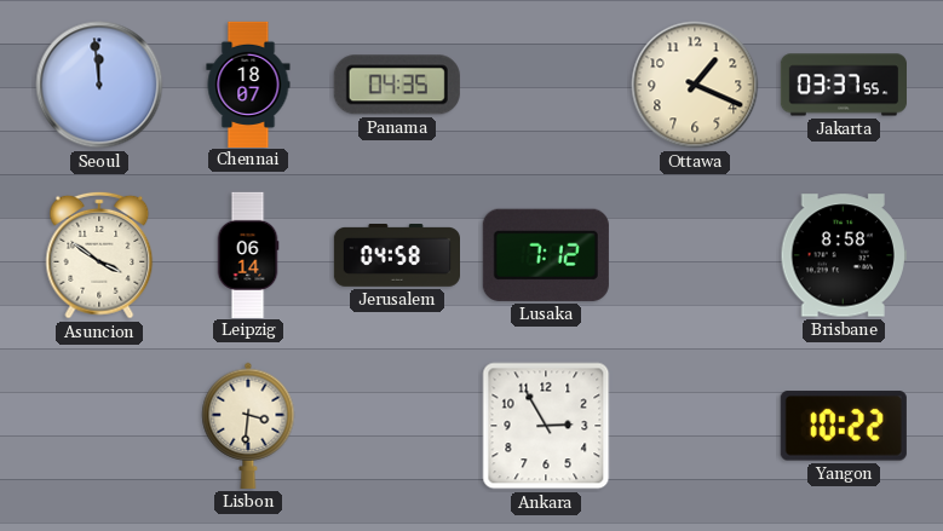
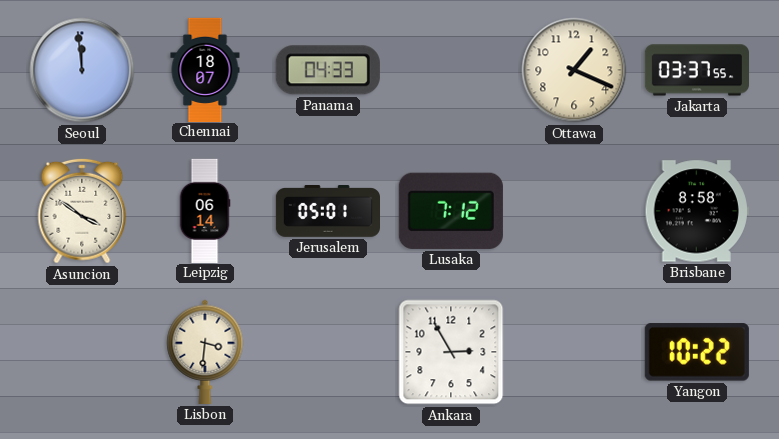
Panama: 04:35 -> 04:33
Jerusalem: 04:58 -> 05:01
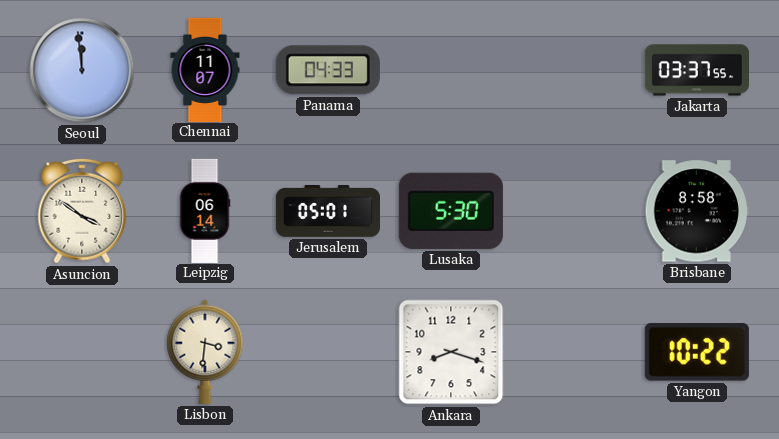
Chennai: 18:07 -> 11:07
Ottawa: 1:19 -> none
Lusaka: 7:12 -> 5:30
Ankara: 2:55 -> 8:18
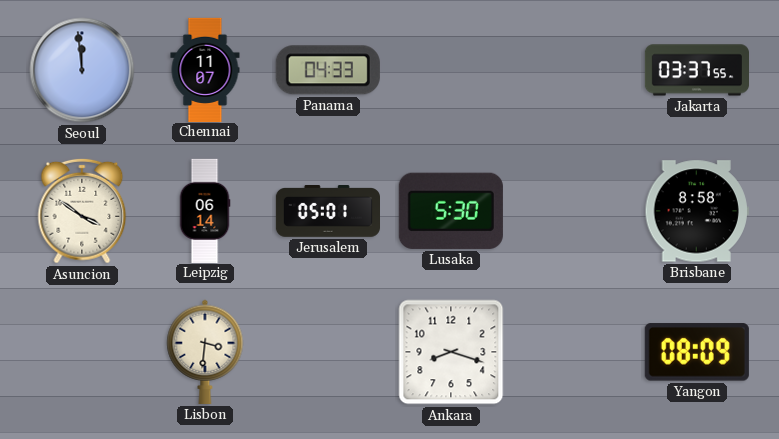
Yangon: 10:22 -> 08:09
